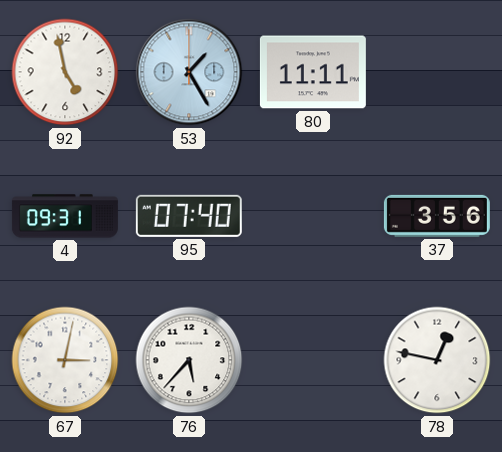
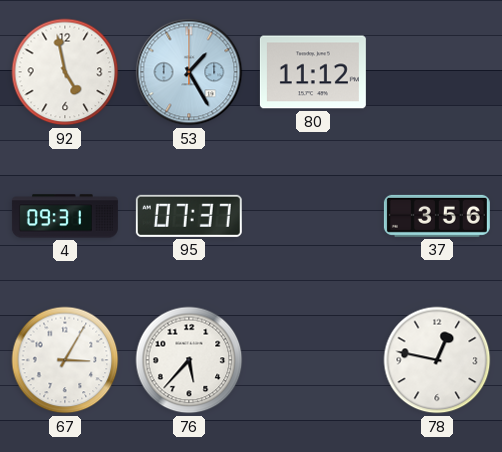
80: 11:11 -> 11:12
95: 07:40 -> 07:37
67: 3:02 -> 3:05
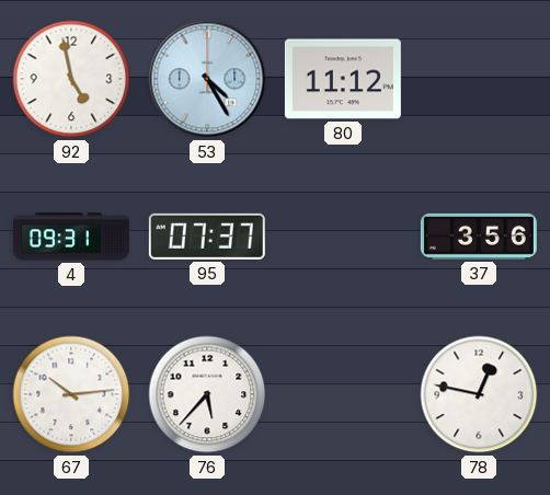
53: 1:25 -> 4:25
67: 3:05 -> 10:14
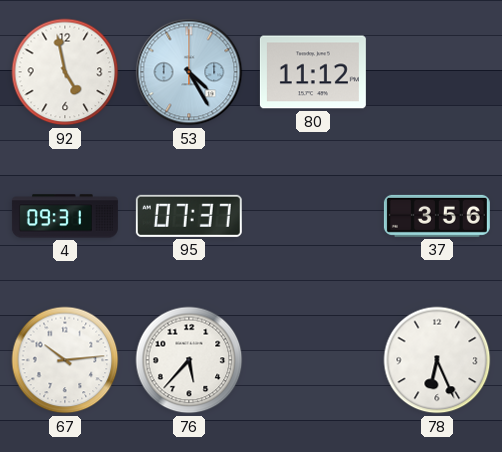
78: 12:47 -> 6:26
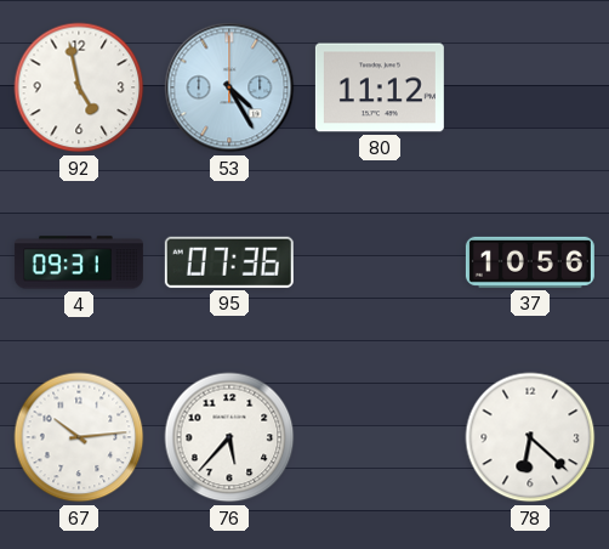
95: 07:37 -> 07:36
37: 3:56 -> 10:56
78: 6:26 -> 6:22
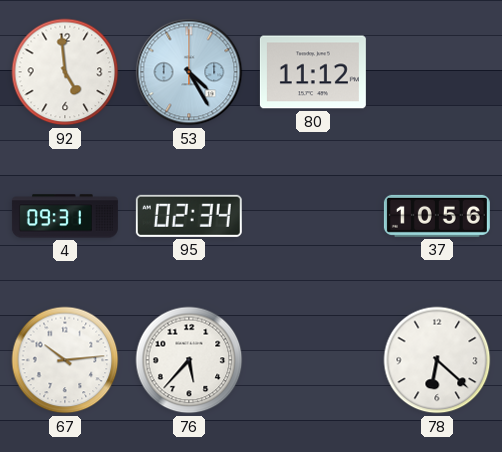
92: 4:58 -> 4:59
95: 07:36 -> 02:34
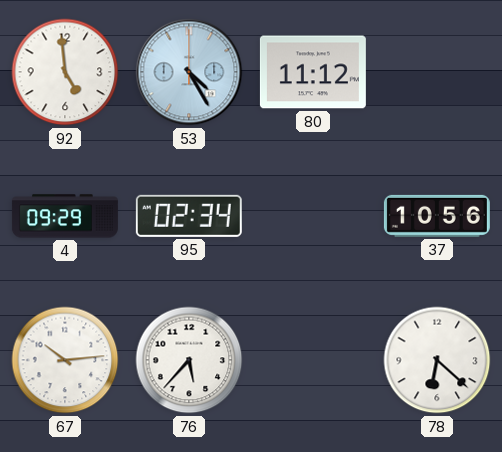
4: 09:31 -> 09:29
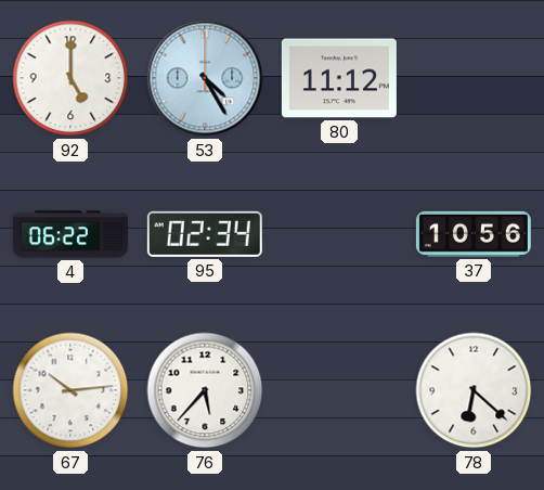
92: 4:59 -> 5:00
4: 09:29 -> 06:22
